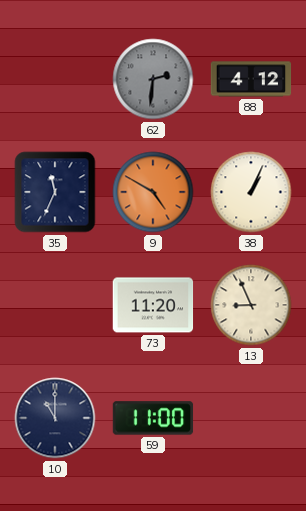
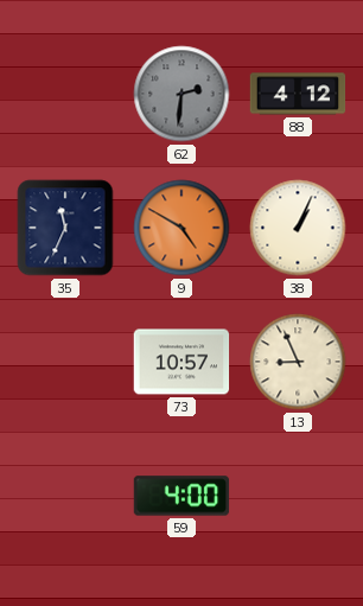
73: 11:20 -> 10:57
10: 11:00 -> none
59: 11:00 -> 4:00
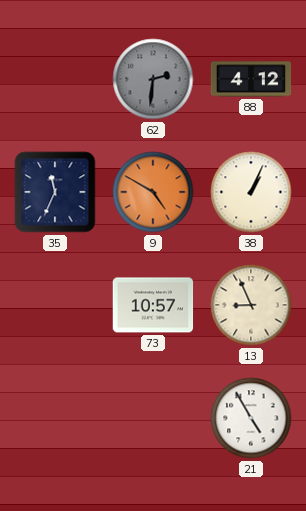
59: 4:00 -> none
21: none -> 4:55
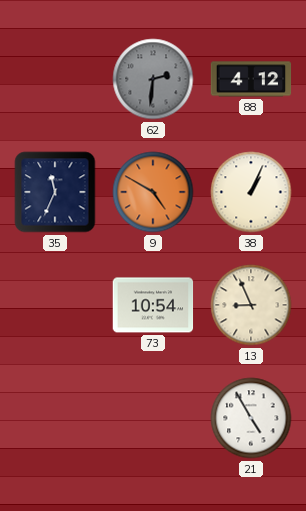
73: 10:57 -> 10:54
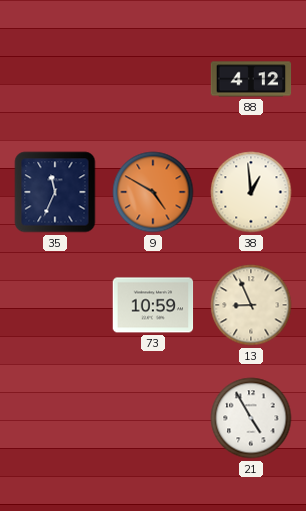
62: 2:31 -> none
38: 1:04 -> 12:59
73: 10:54 -> 10:59
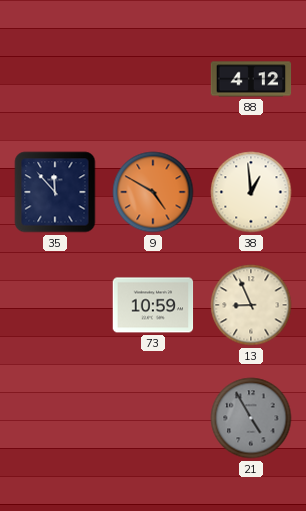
35: 11:34 -> 11:53
21 dial: white -> grey
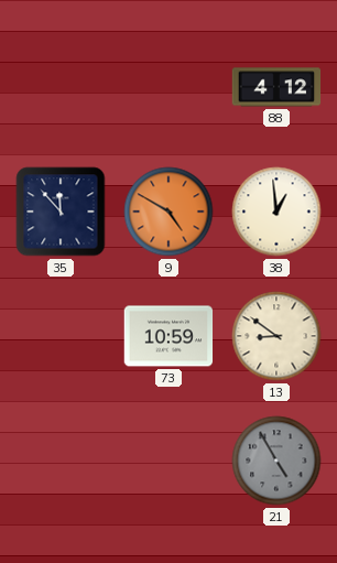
13: 8:56 -> 8:51
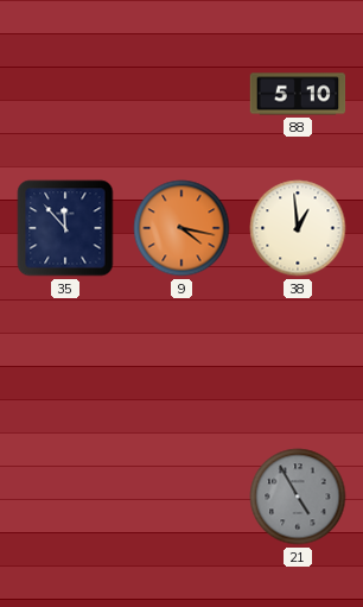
88: 4:12 -> 5:10
9: 4:50 -> 4:17
73: 10:59 -> none
13: 8:51 -> none
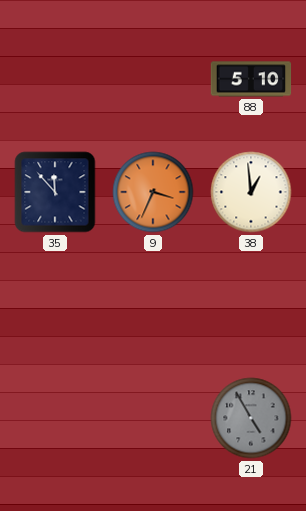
9: 4:17 -> 3:34
